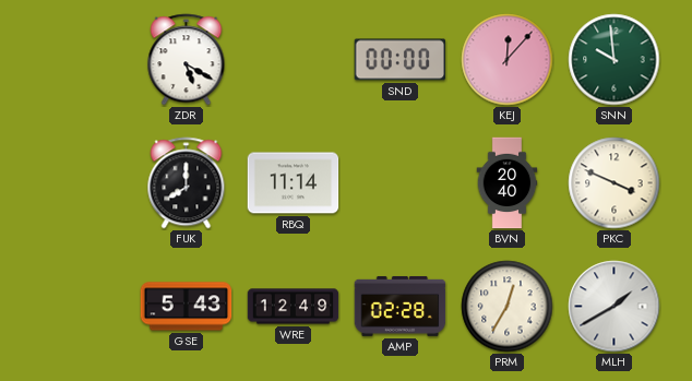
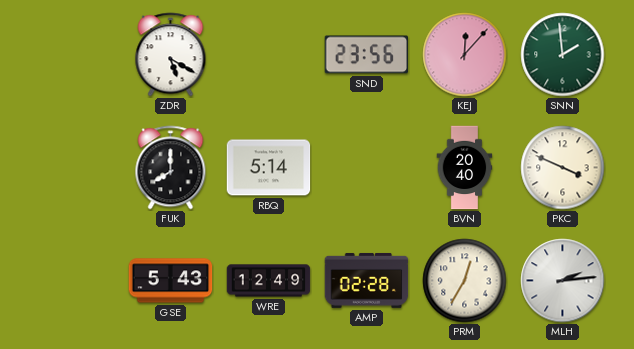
SND: 00:00 -> 23:56
SNN: 9:59 -> 1:59
RBQ: 11:14 -> 5:14
MLH: 1:40 -> 2:14
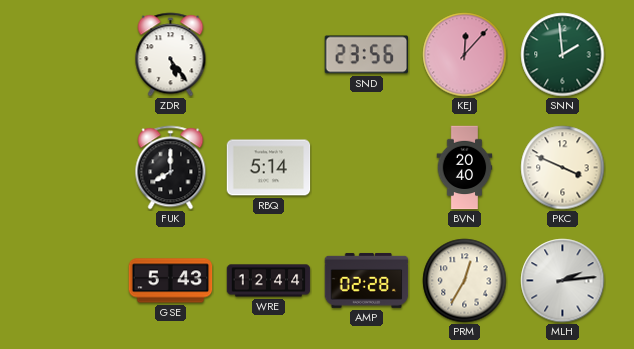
ZDR: 5:20 -> 5:24
WRE: 12:49 -> 12:44
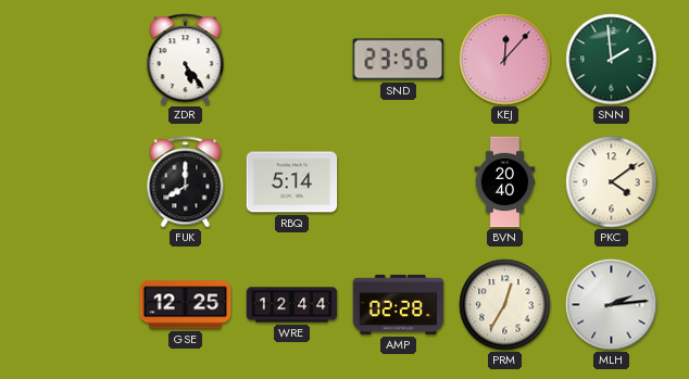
PKC: 3:49 -> 4:09
GSE: 5:43 -> 12:25
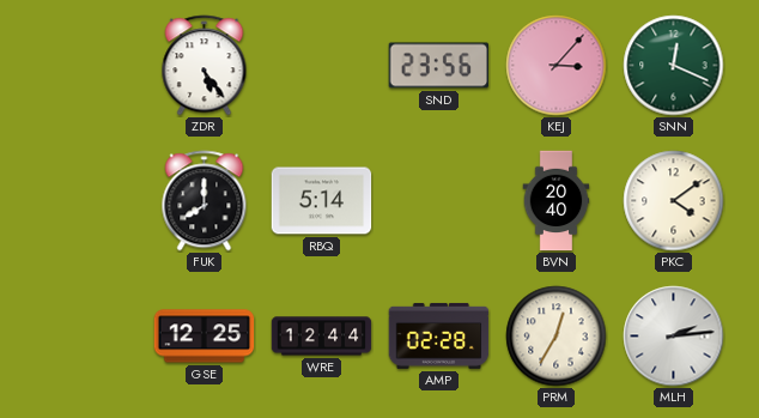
KEJ: 12:07 -> 3:07
SNN: 1:59 -> 12:19
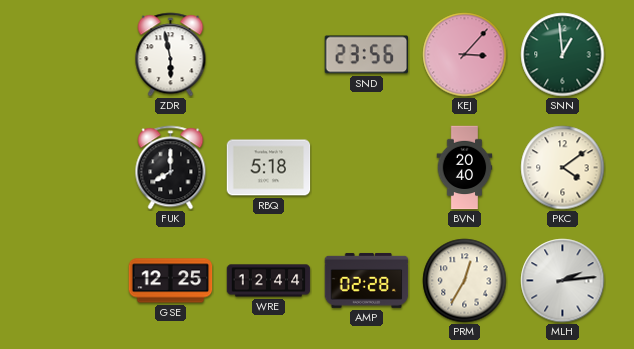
ZDR: 5:24 -> 5:58
SNN: 12:19 -> 12:59
RBQ: 5:14 -> 5:18
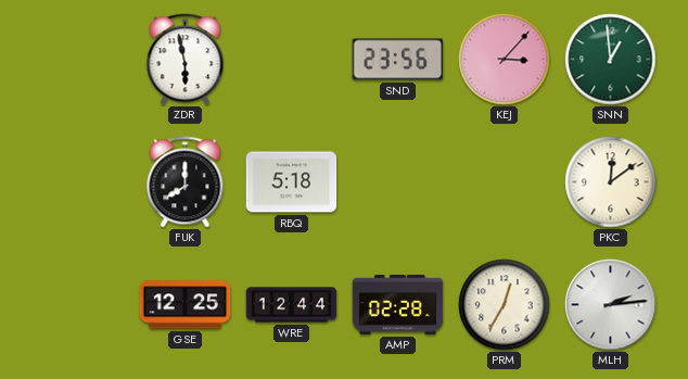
BVN: 20:40 -> none
PKC: 4:09 -> 12:09
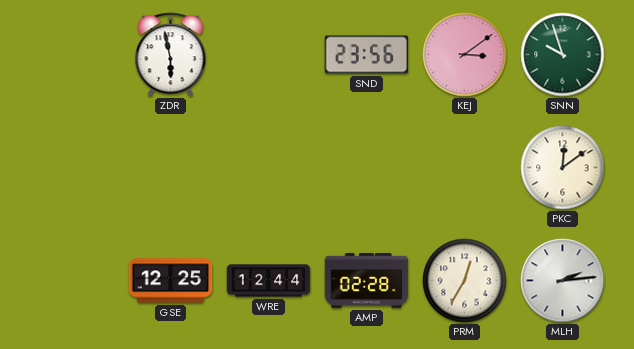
KEJ: 3:07 -> 3:09
SNN: 12:59 -> 9:57
FUK: 8:00 -> none
RBQ: 5:18 -> none
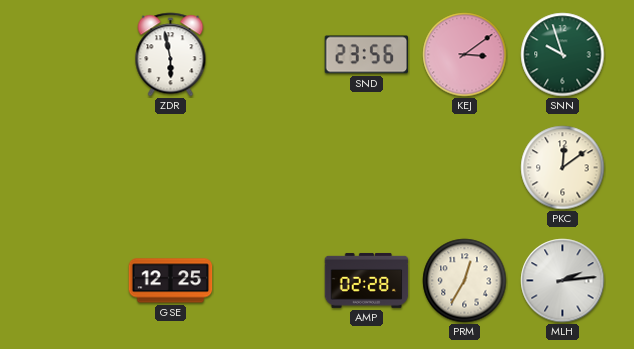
WRE: 12:44 -> none
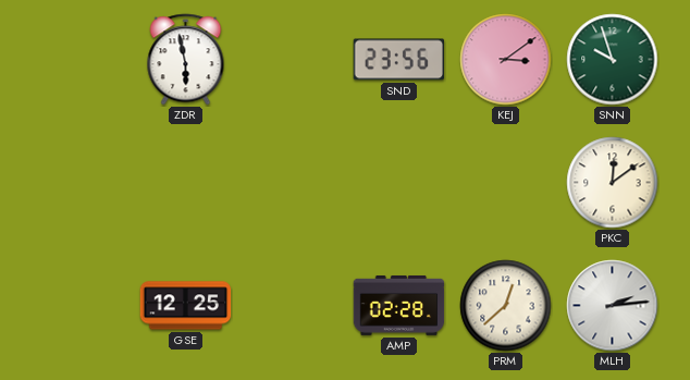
PRM: 12:35 -> 12:38
